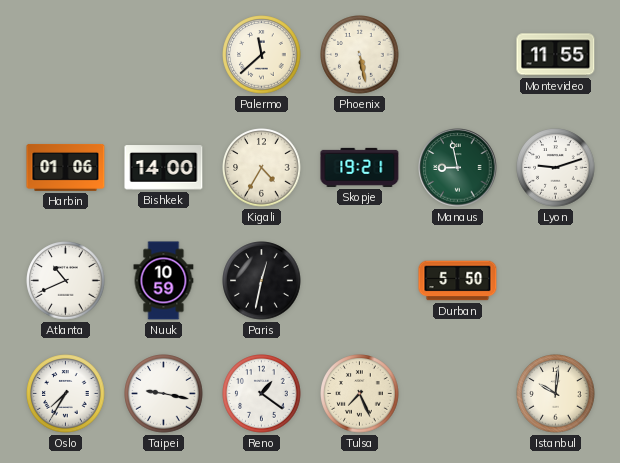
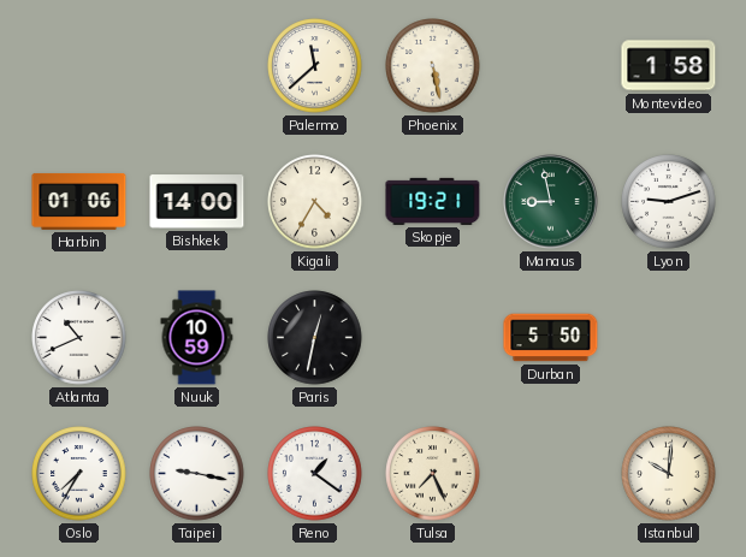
Montevideo: 11:55 -> 1:58
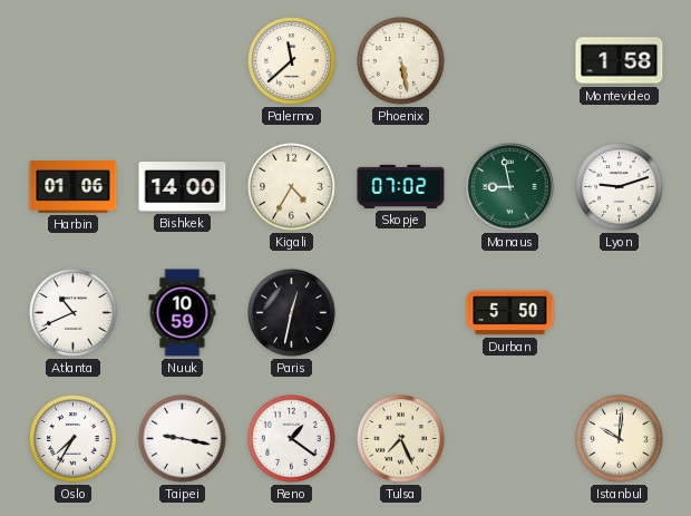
Skopje: 19:21 -> 07:02
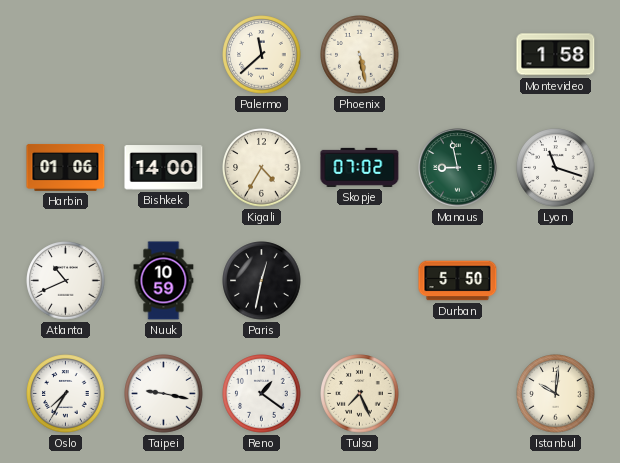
Lyon: 9:12 -> 11:18
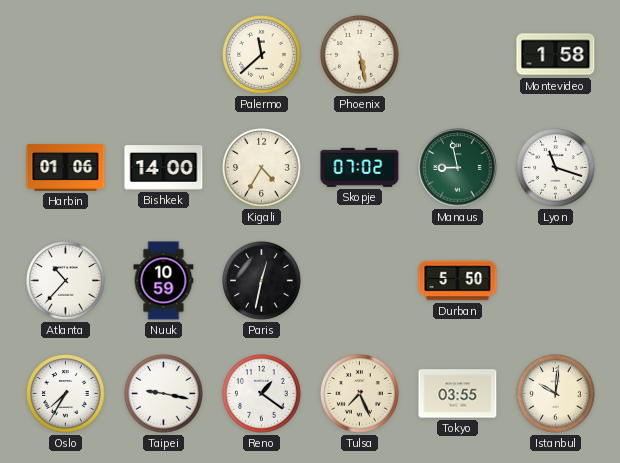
Atlanta: 10:41 -> 10:37
Tokyo: none -> 03:55
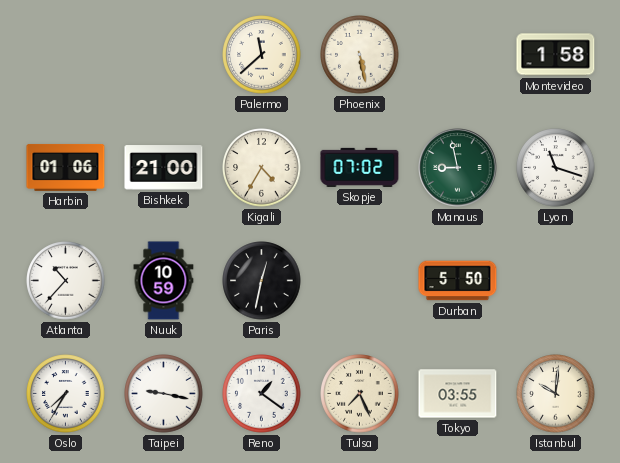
Bishkek: 14:00 -> 21:00
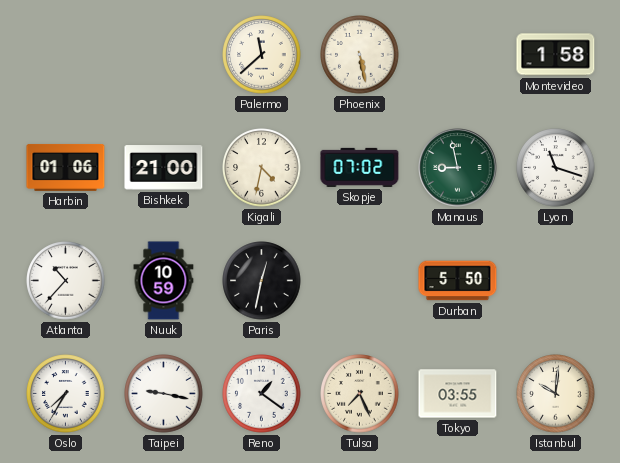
Kigali: 4:35 -> 4:32
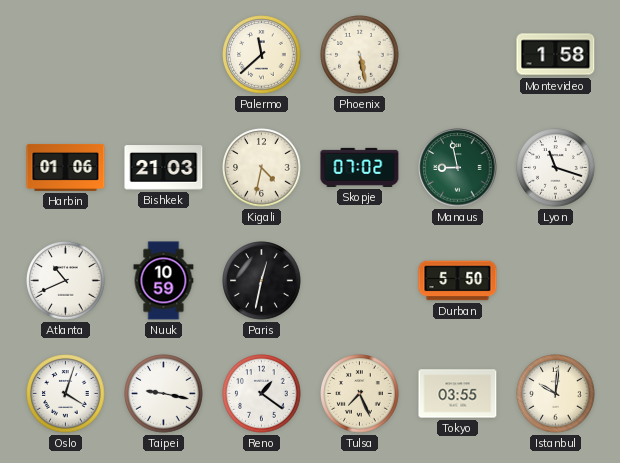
Bishkek: 21:00 -> 21:03
Atlanta: 10:37 -> 10:41
Oslo: 7:35 -> 4:03
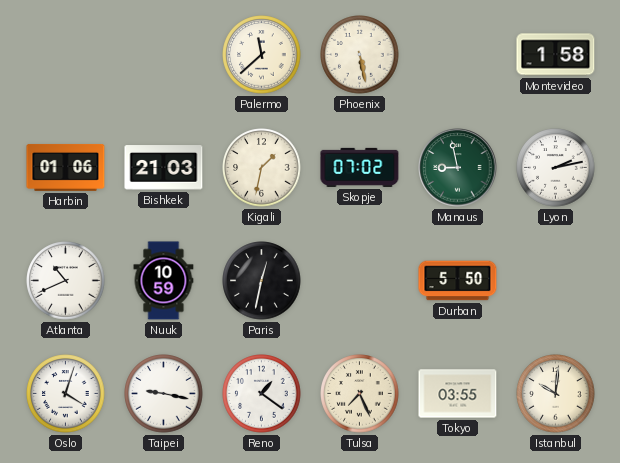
Kigali: 4:32 -> 1:32
Lyon: 11:18 -> 2:13
